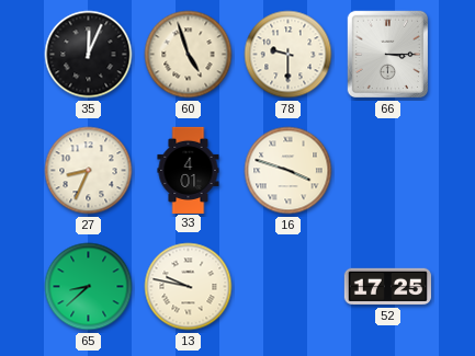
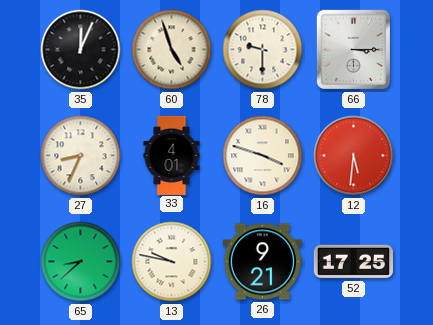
12: none -> 5:31
26: none -> 9:21
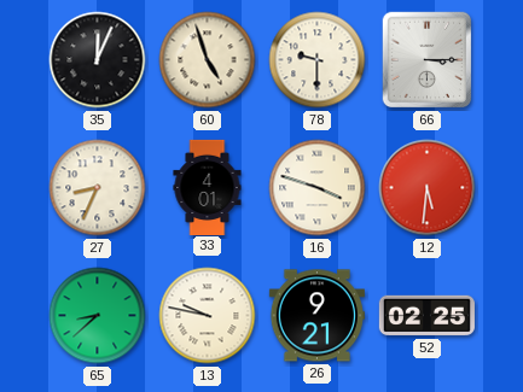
52: 17:25 -> 02:25
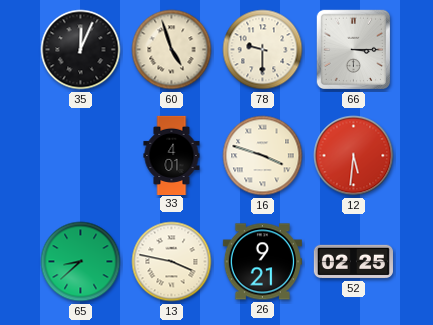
27: 8:34 -> none
13: 9:47 -> 3:47
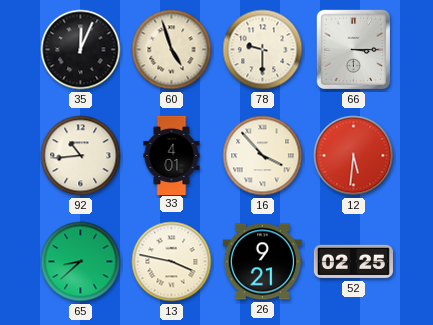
92: none -> 10:44
16: 3:48 -> 3:53
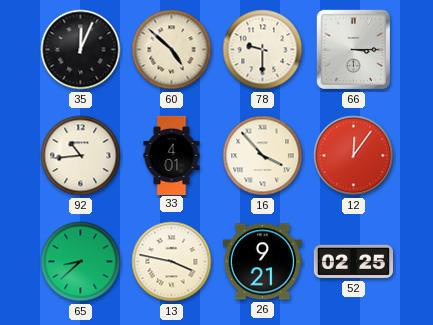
60: 4:57 -> 4:52
12: 5:31 -> 12:06
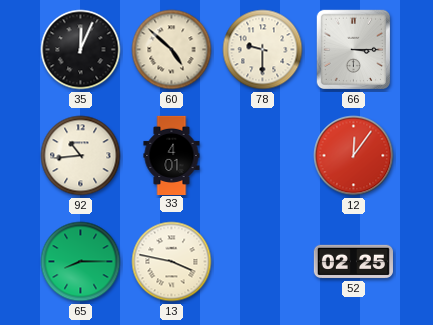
16: 3:53 -> none
65: 8:38 -> 8:15
26: 9:21 -> none
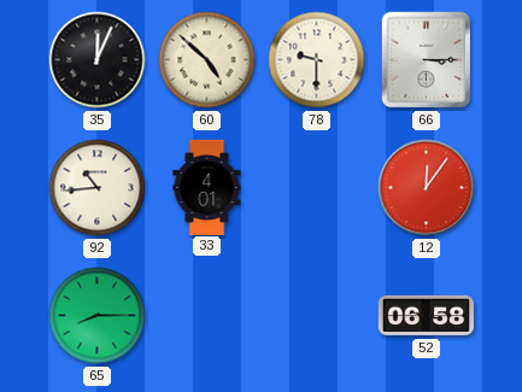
13: 3:47 -> none
52: 02:25 -> 06:58
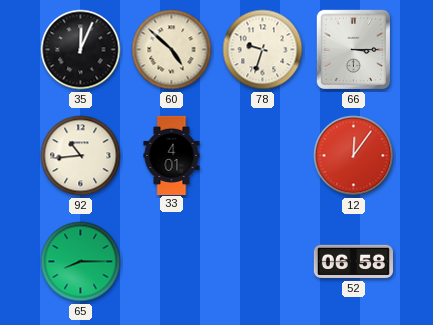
78: 9:30 -> 9:33
